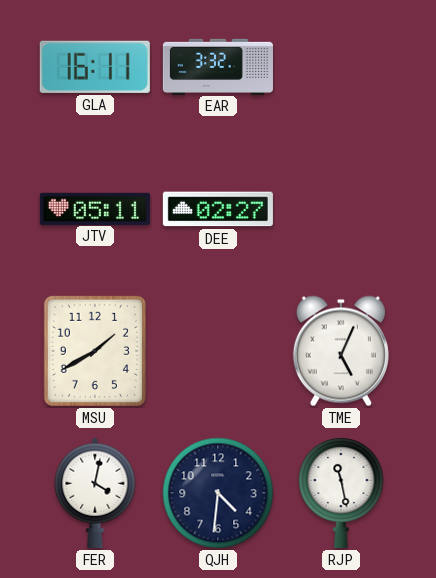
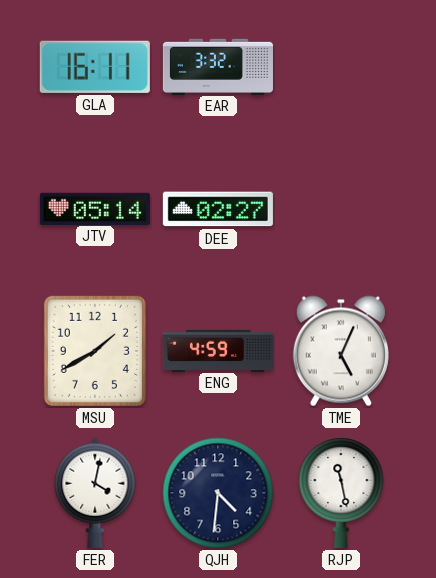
JTV: 05:11 -> 05:14
ENG: none -> 4:59
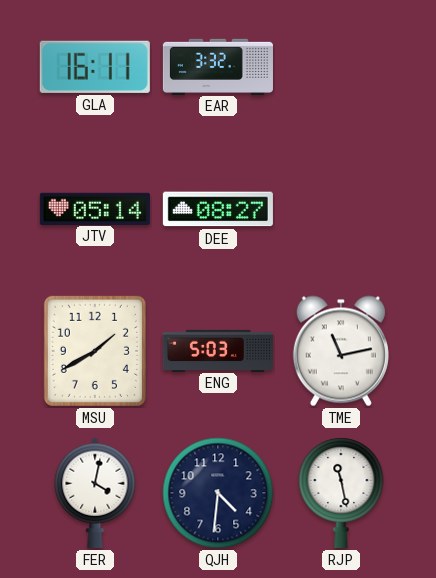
DEE: 02:27 -> 08:27
ENG: 4:59 -> 5:03
TME: 5:04 -> 11:13
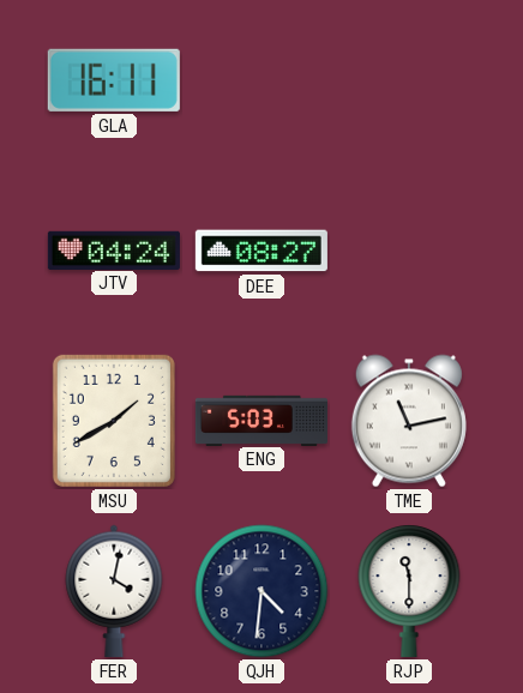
EAR: 3:32 -> none
JTV: 05:14 -> 04:24
RJP: 11:28 -> 11:30
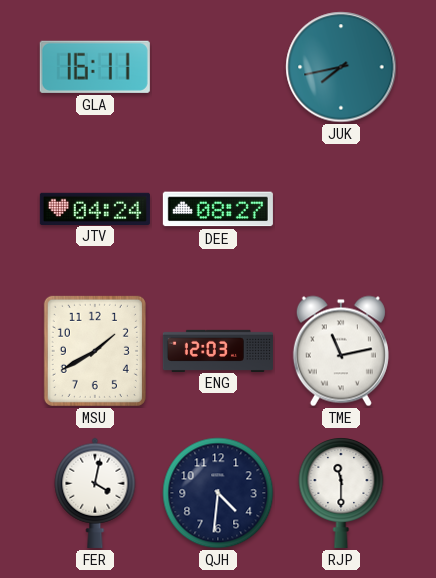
JUK: none -> 7:43
ENG: 5:03 -> 12:03
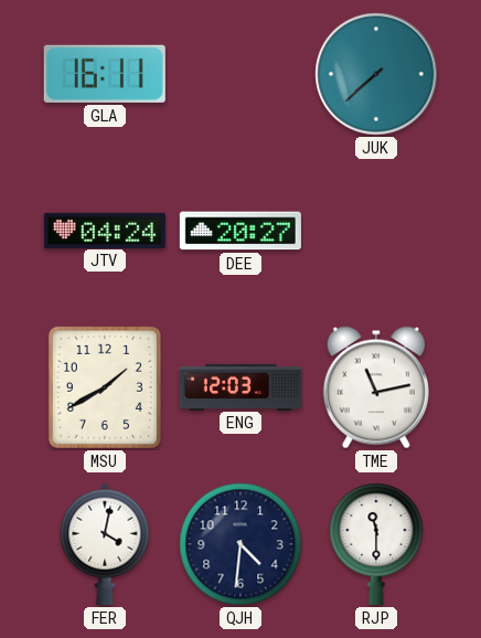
JUK: 7:43 -> 7:38
DEE: 08:27 -> 20:27
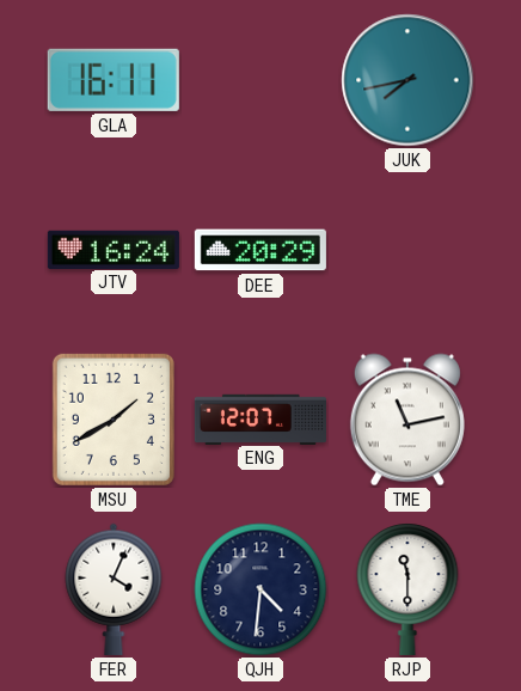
JUK: 7:38 -> 7:43
JTV: 04:24 -> 16:24
DEE: 20:27 -> 20:29
ENG: 12:03 -> 12:07
FER: 4:02 -> 4:04
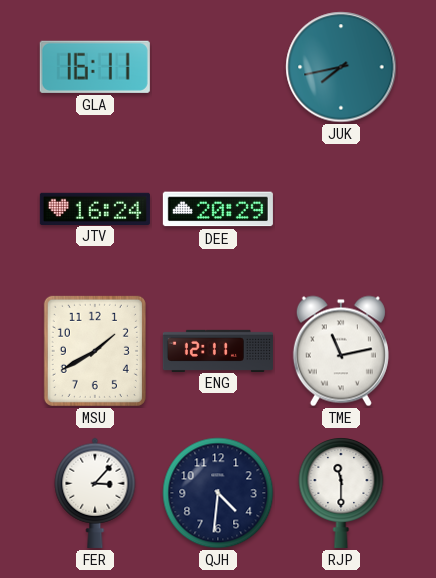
ENG: 12:07 -> 12:11
FER: 4:04 -> 3:07
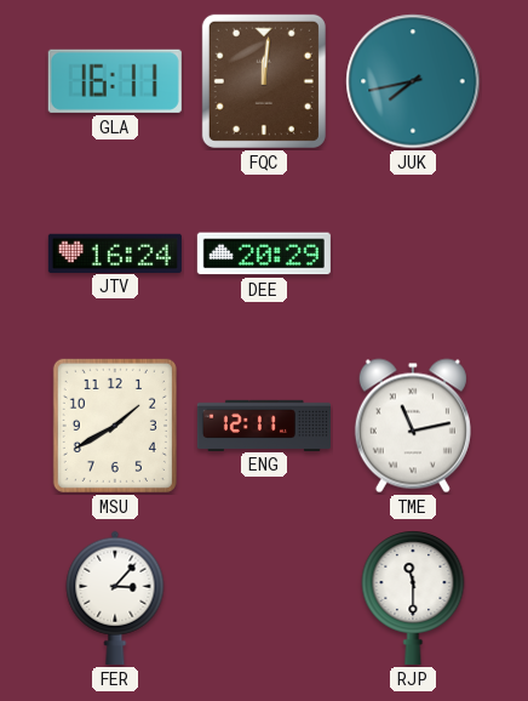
FQC: none -> 12:01
QJH: 4:31 -> none
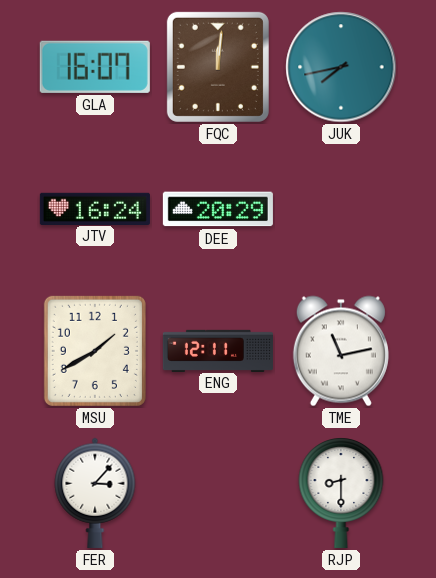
GLA: 16:11 -> 16:07
RJP: 11:30 -> 8:30
